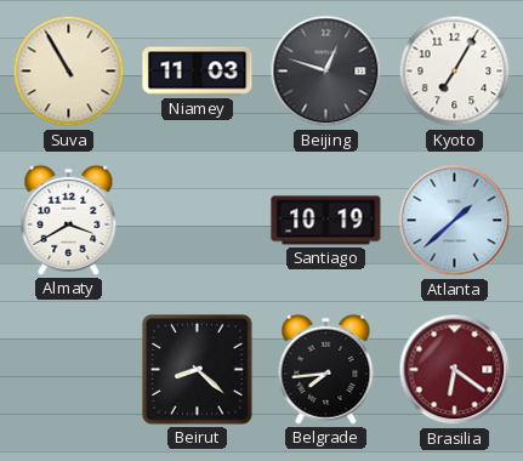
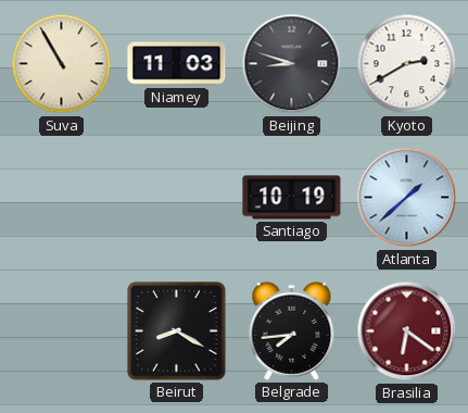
Beijing: 12:48 -> 8:48
Kyoto: 7:05 -> 2:40
Almaty: 3:40 -> none
Beirut: 8:22 -> 8:20
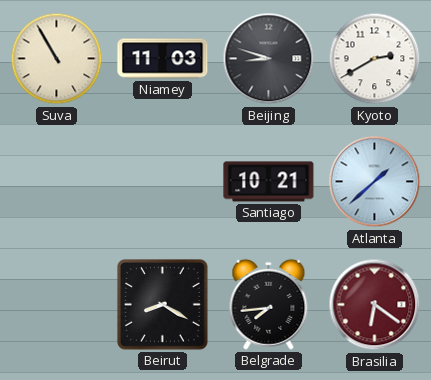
Santiago: 10:19 -> 10:21
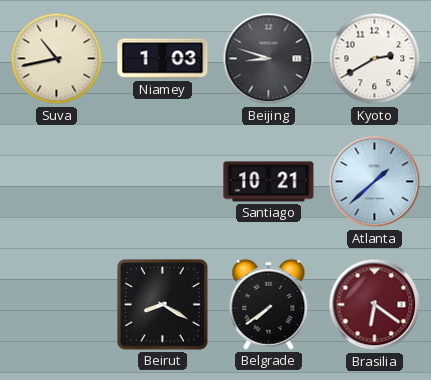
Suva: 10:55 -> 10:43
Niamey: 11:03 -> 1:03
Belgrade: 7:44 -> 7:39
